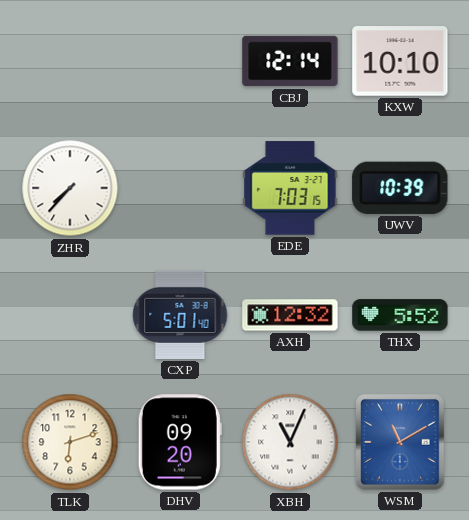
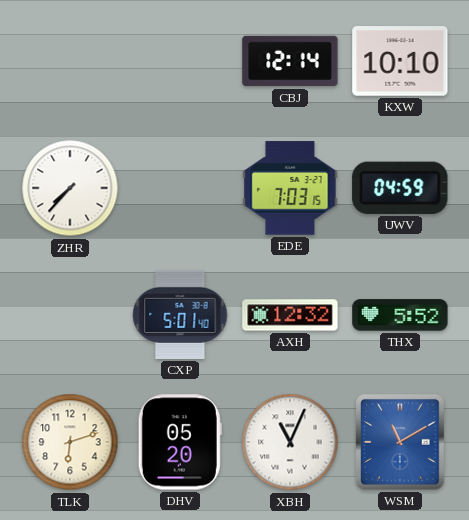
UWV: 10:39 -> 04:59
DHV: 09:20 -> 05:20
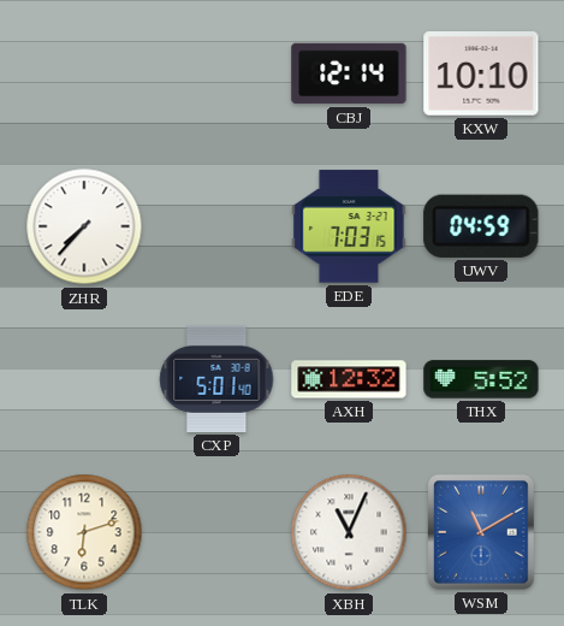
DHV: 05:20 -> none
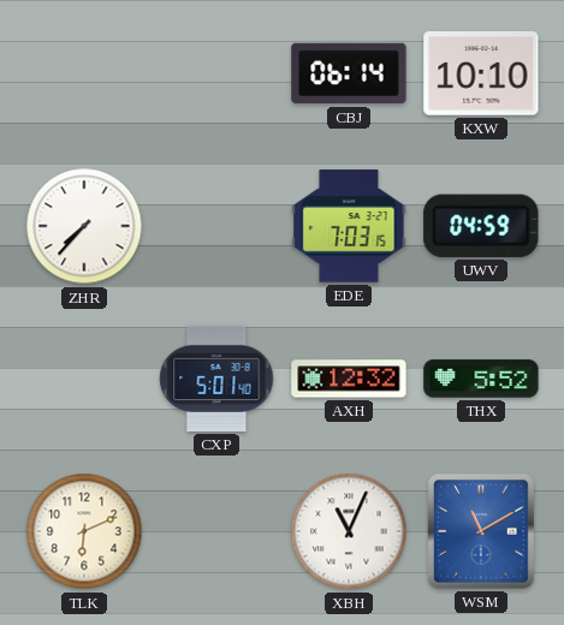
CBJ: 12:14 -> 06:14
TLK: 6:12 -> 6:11
